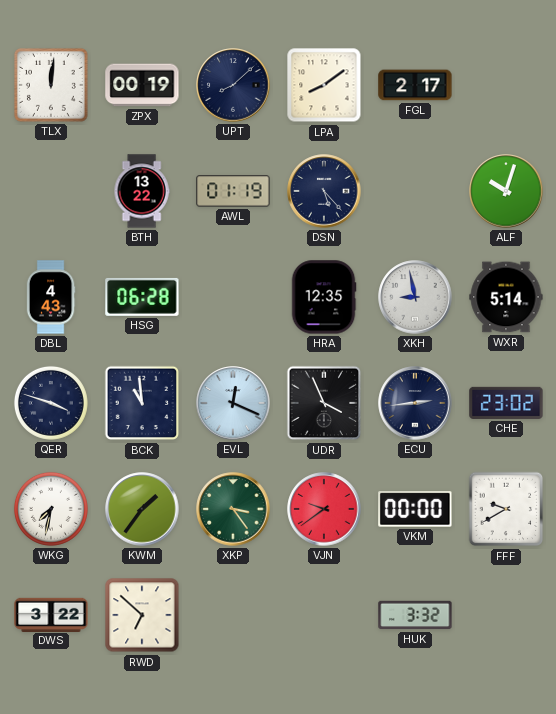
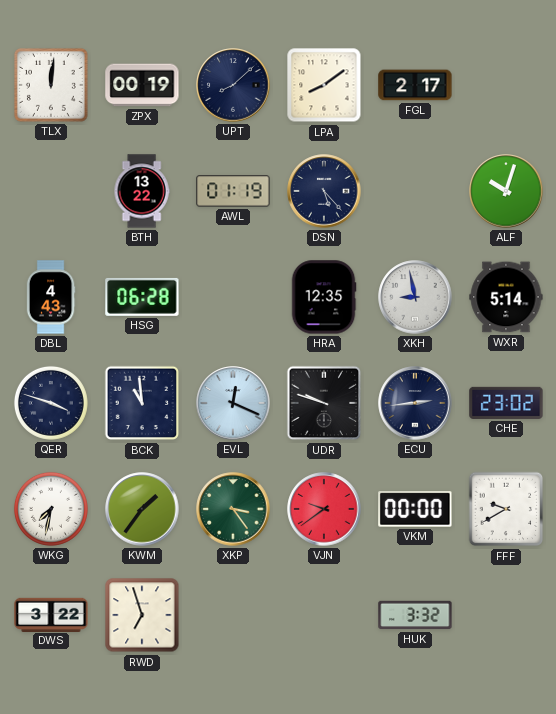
UDR: 3:56 -> 9:48
RWD: 6:52 -> 6:57
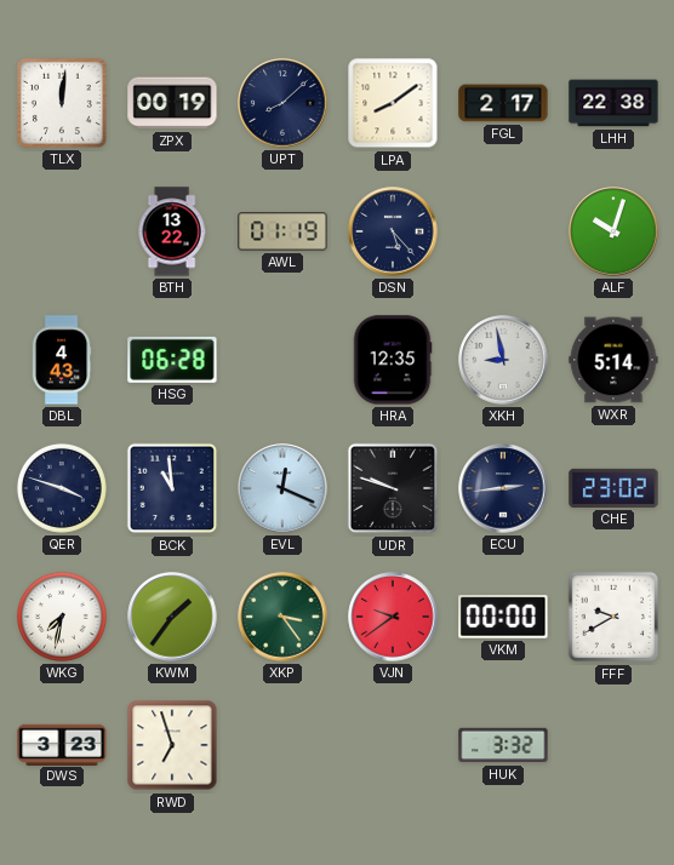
LHH: none -> 22:38
DWS: 3:22 -> 3:23
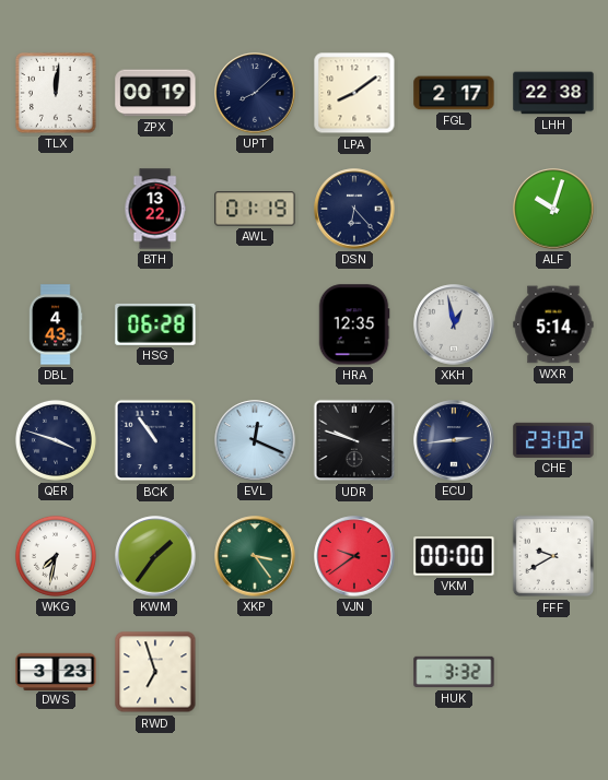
DSN: 5:23 -> 6:23
XKH: 8:58 -> 12:58
BCK: 10:59 -> 10:54
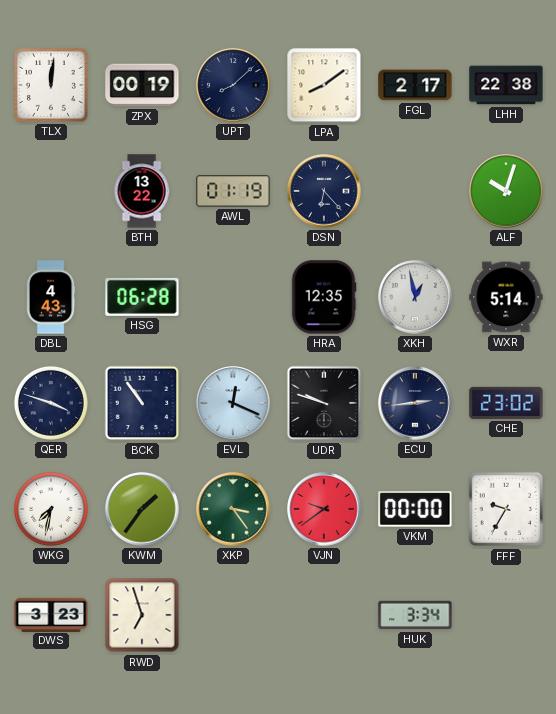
FFF: 9:40 -> 9:35
HUK: 3:32 -> 3:34
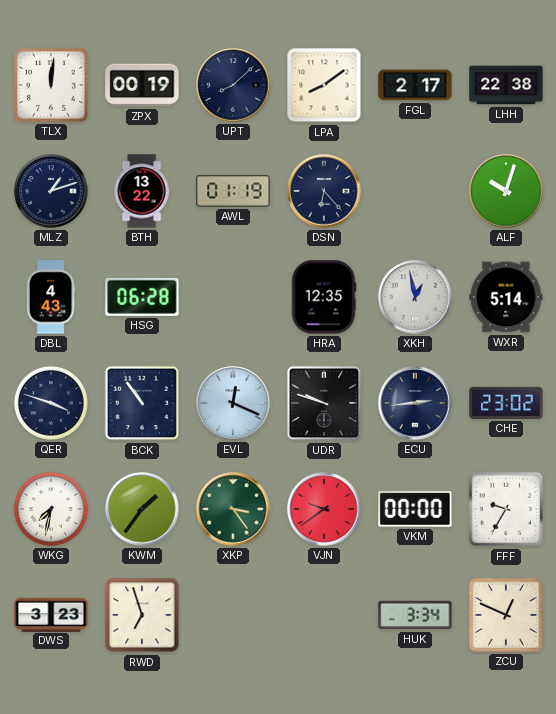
MLZ: none -> 1:12
ZCU: none -> 12:49
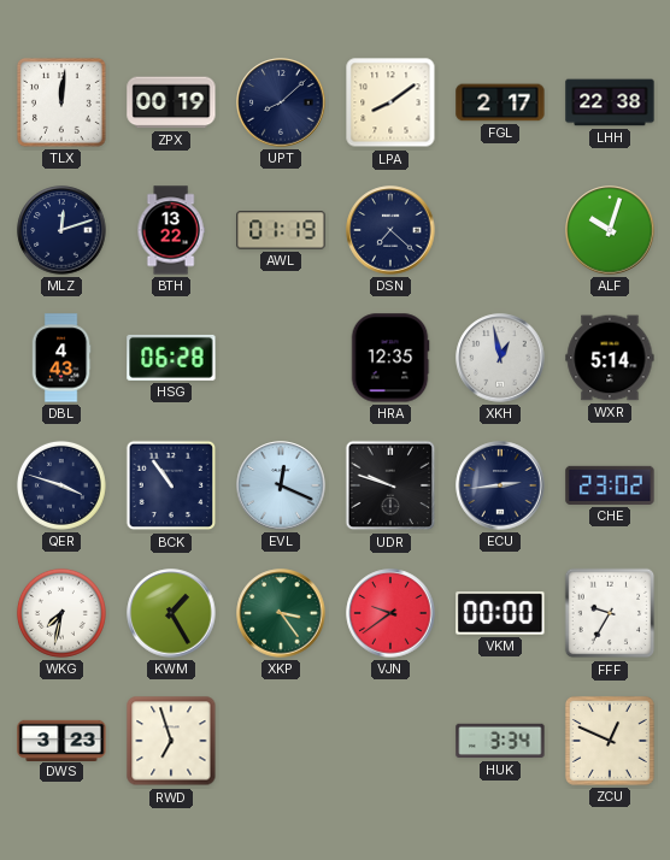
MLZ: 1:12 -> 12:12
DSN: 6:23 -> 7:22
KWM: 1:36 -> 1:25
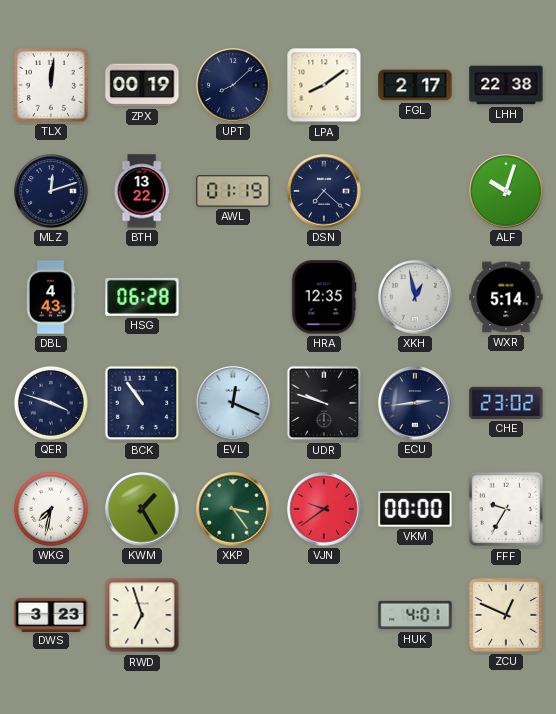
HUK: 3:34 -> 4:01
